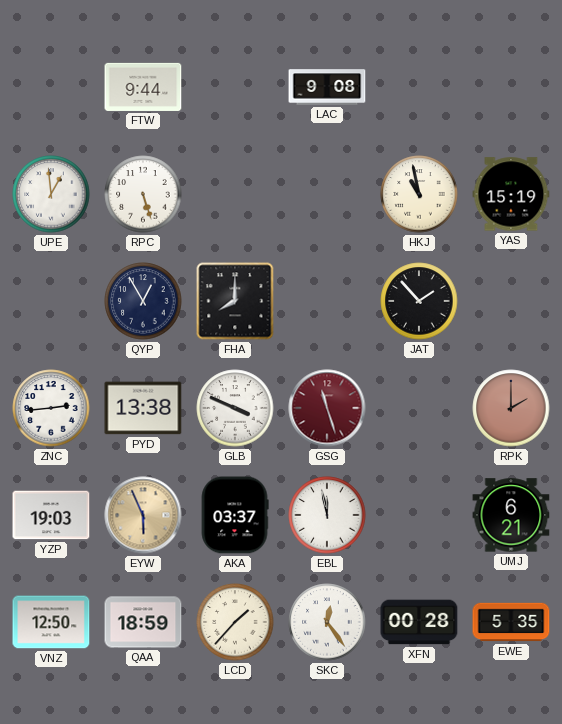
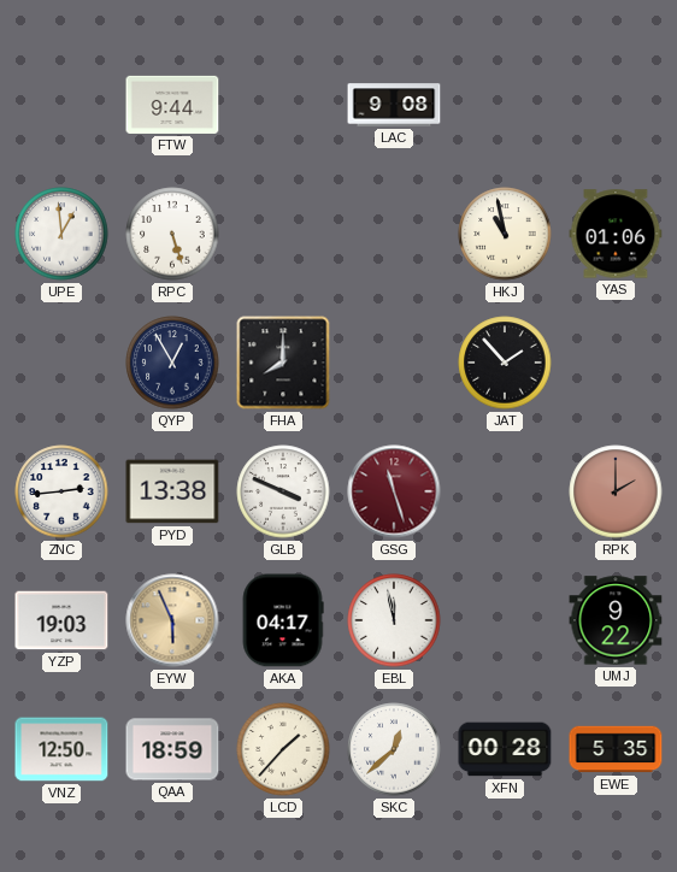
YAS: 15:19 -> 01:06
AKA: 03:37 -> 04:17
UMJ: 6:21 -> 9:22
SKC: 12:24 -> 12:38
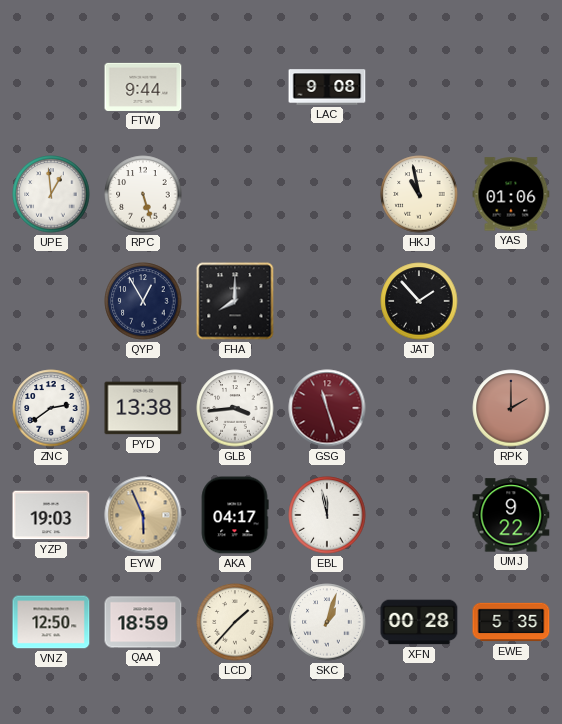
ZNC: 2:44 -> 2:39
GLB: 3:49 -> 3:44
SKC: 12:38 -> 1:03
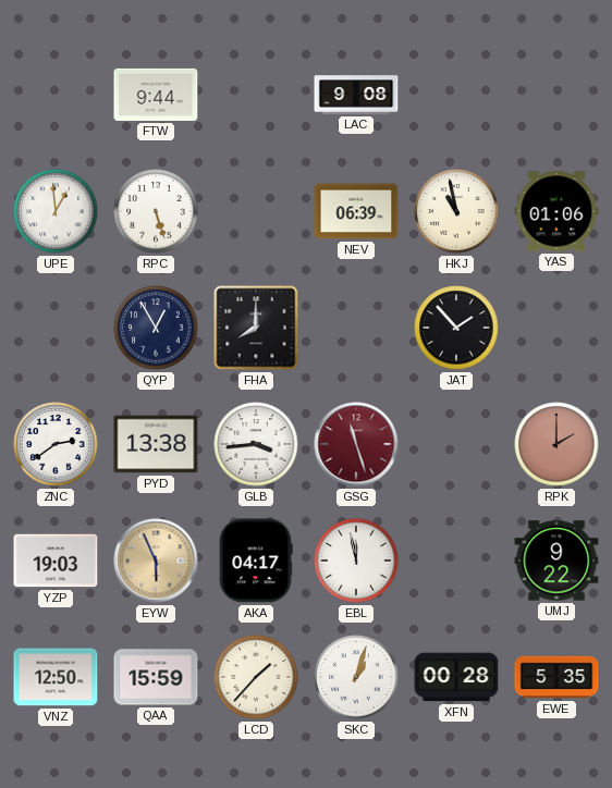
NEV: none -> 06:39
QAA: 18:59 -> 15:59
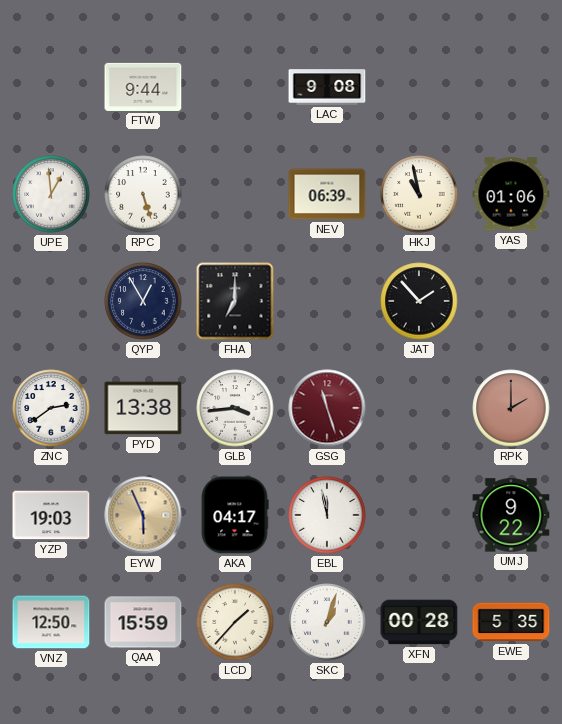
FHA: 8:00 -> 7:00
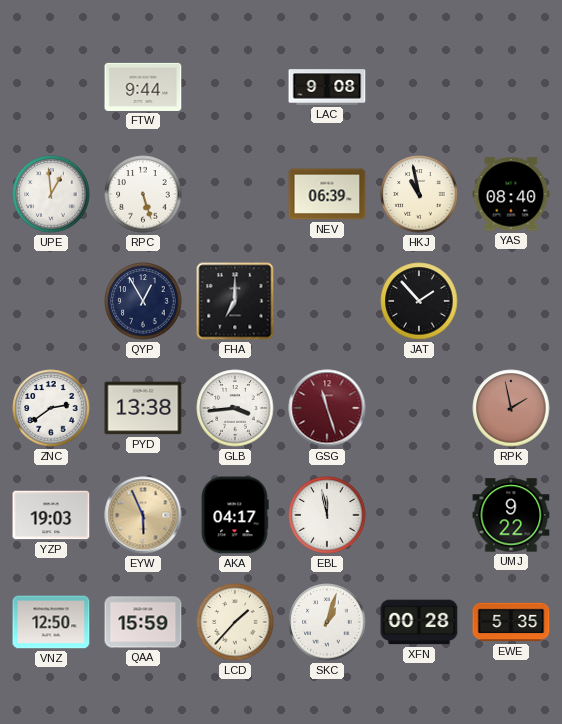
YAS: 01:06 -> 08:40
RPK: 2:00 -> 1:58
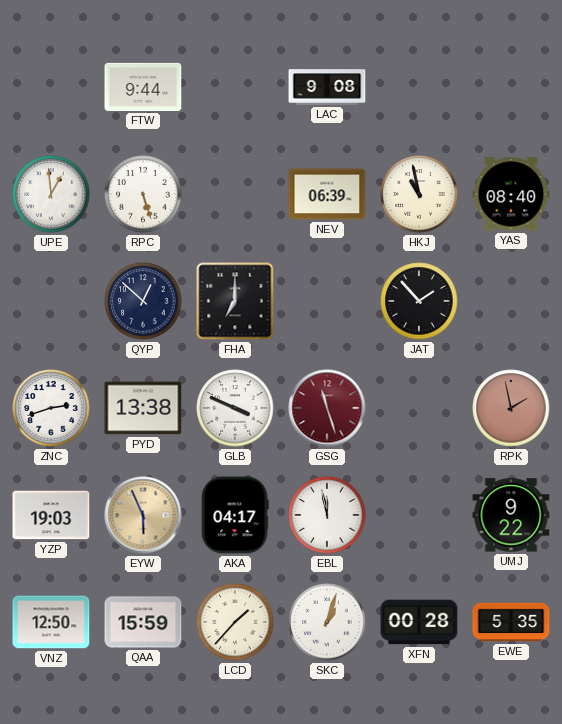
QYP: 12:55 -> 12:52
ZNC: 2:39 -> 2:42
GLB: 3:44 -> 3:49
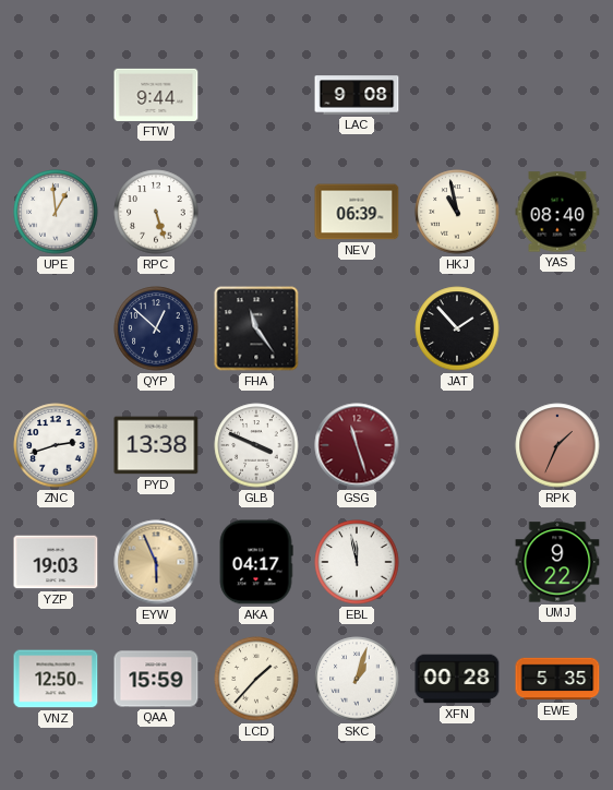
FHA: 7:00 -> 11:24
RPK: 1:58 -> 1:34
